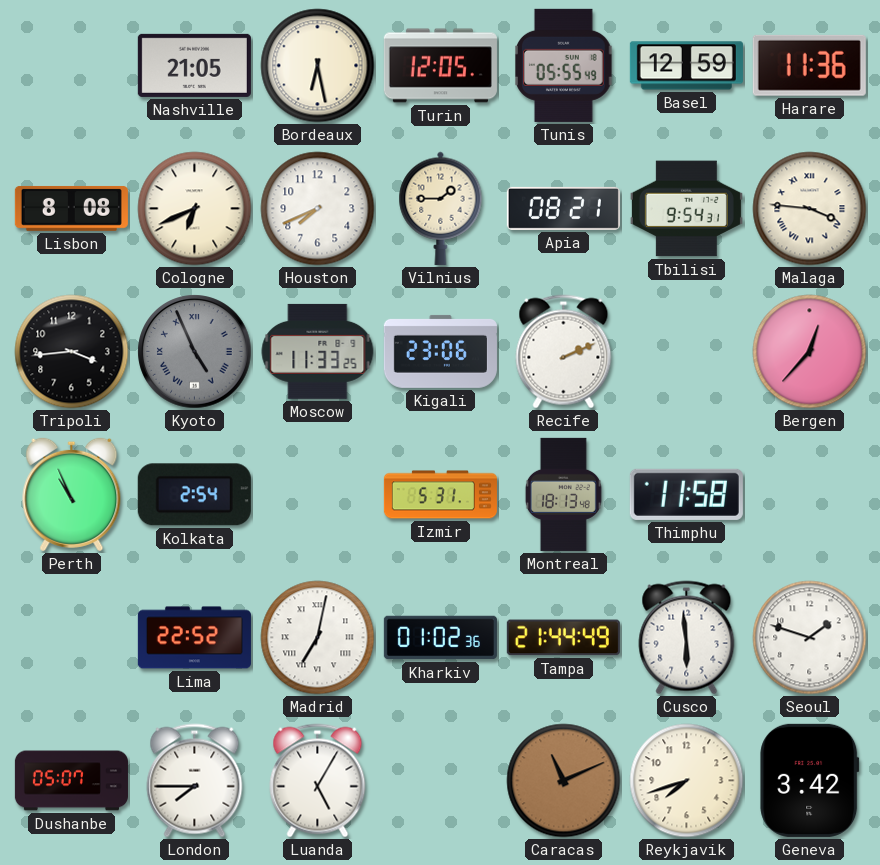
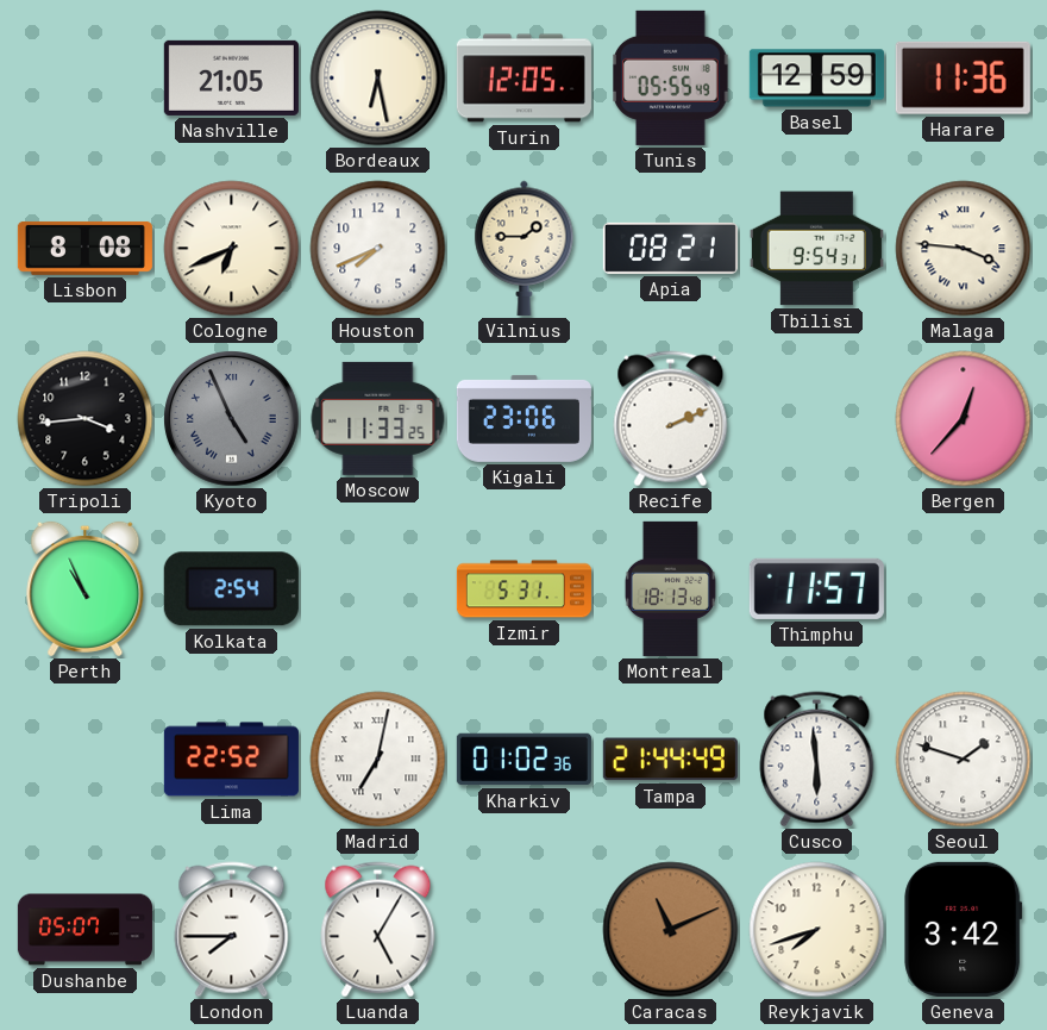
Thimphu: 11:58 -> 11:57
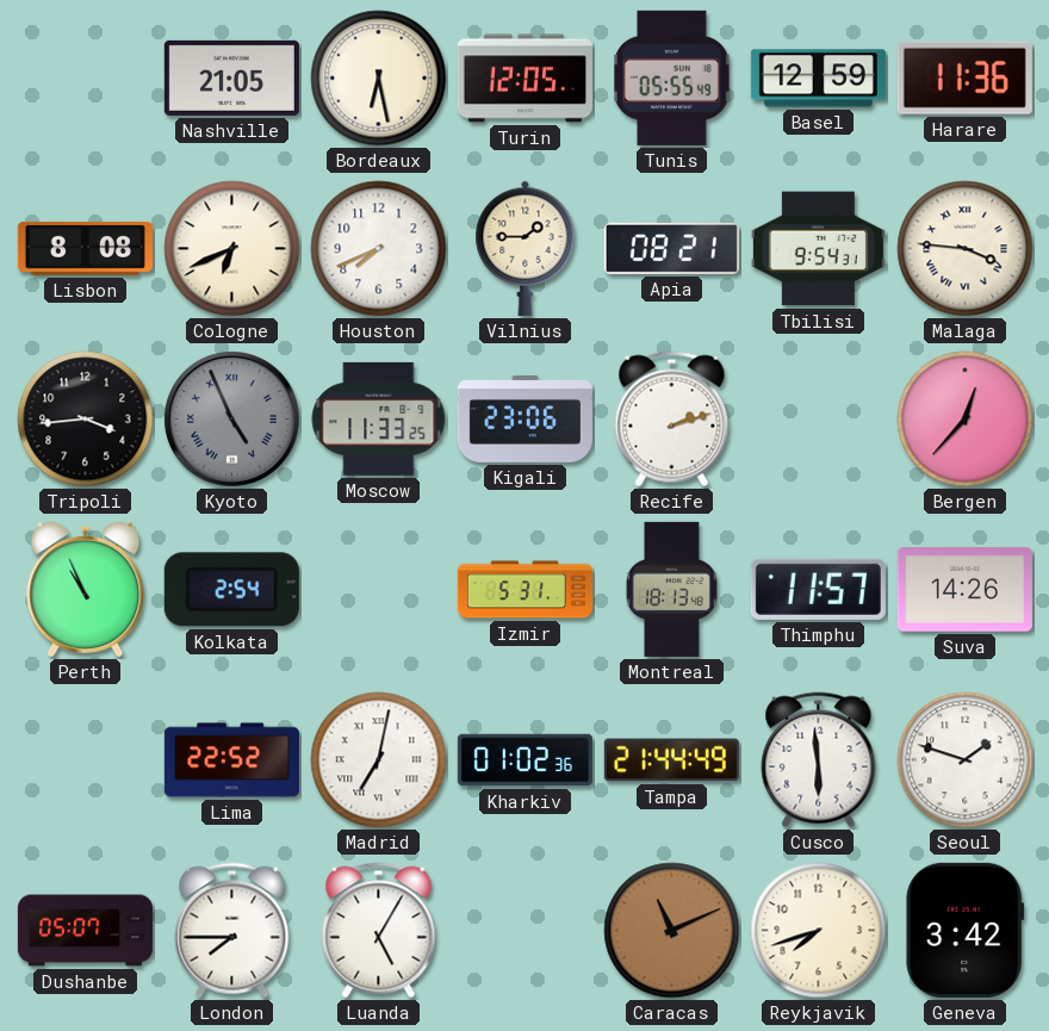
Recife: 2:11 -> 2:12
Suva: none -> 14:26
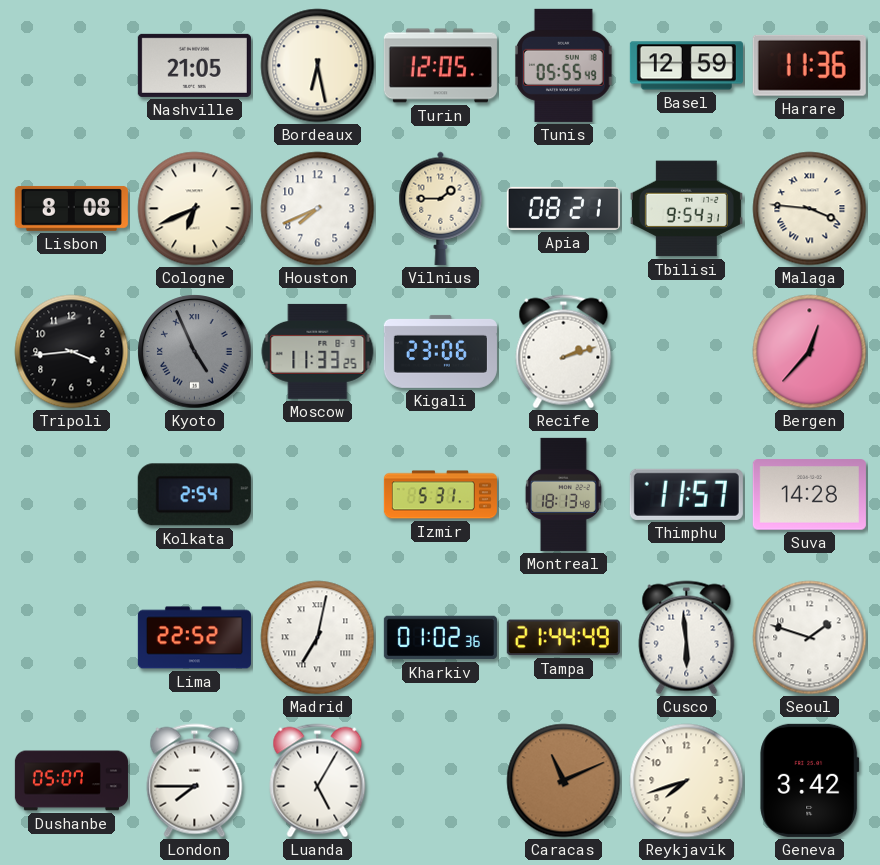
Perth: 10:56 -> none
Suva: 14:26 -> 14:28
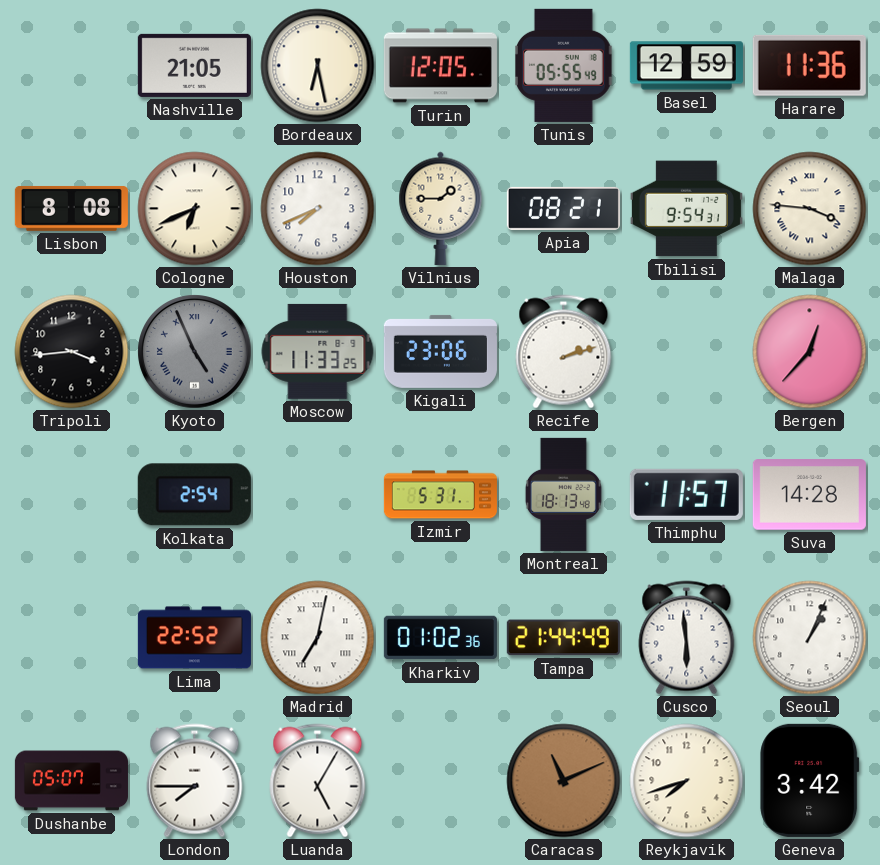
Seoul: 1:48 -> 1:04
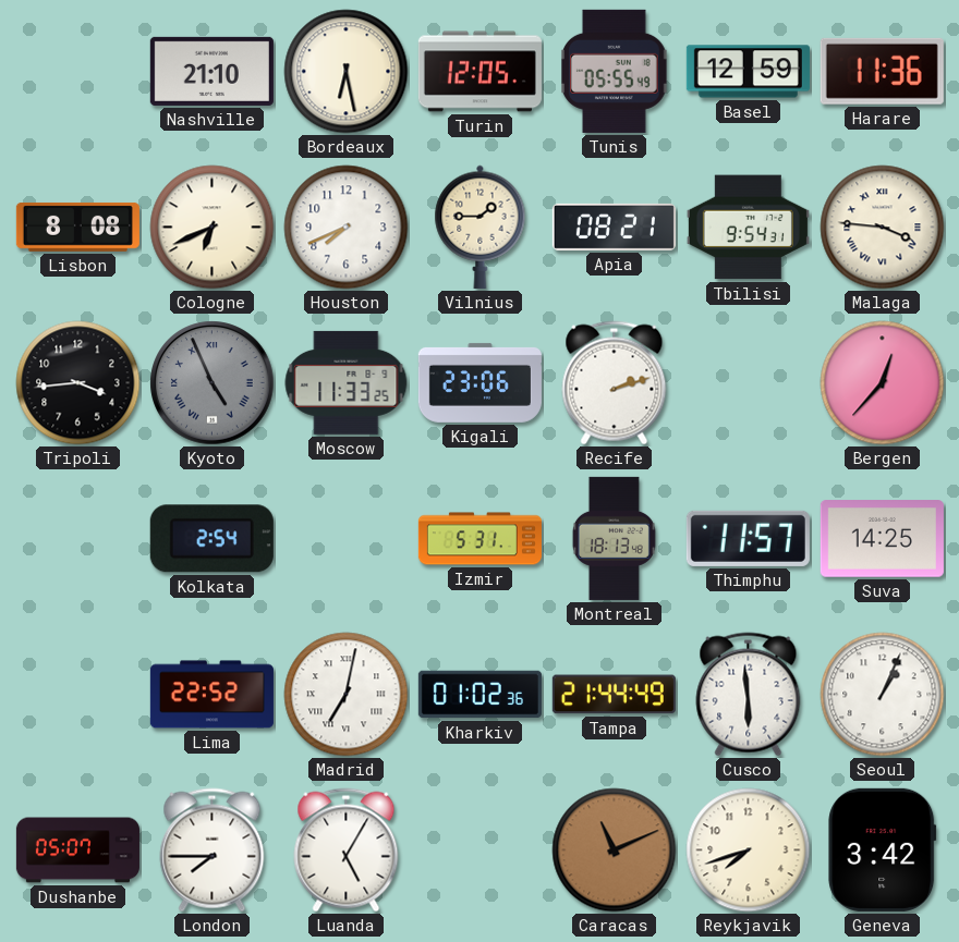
Nashville: 21:05 -> 21:10
Suva: 14:28 -> 14:25
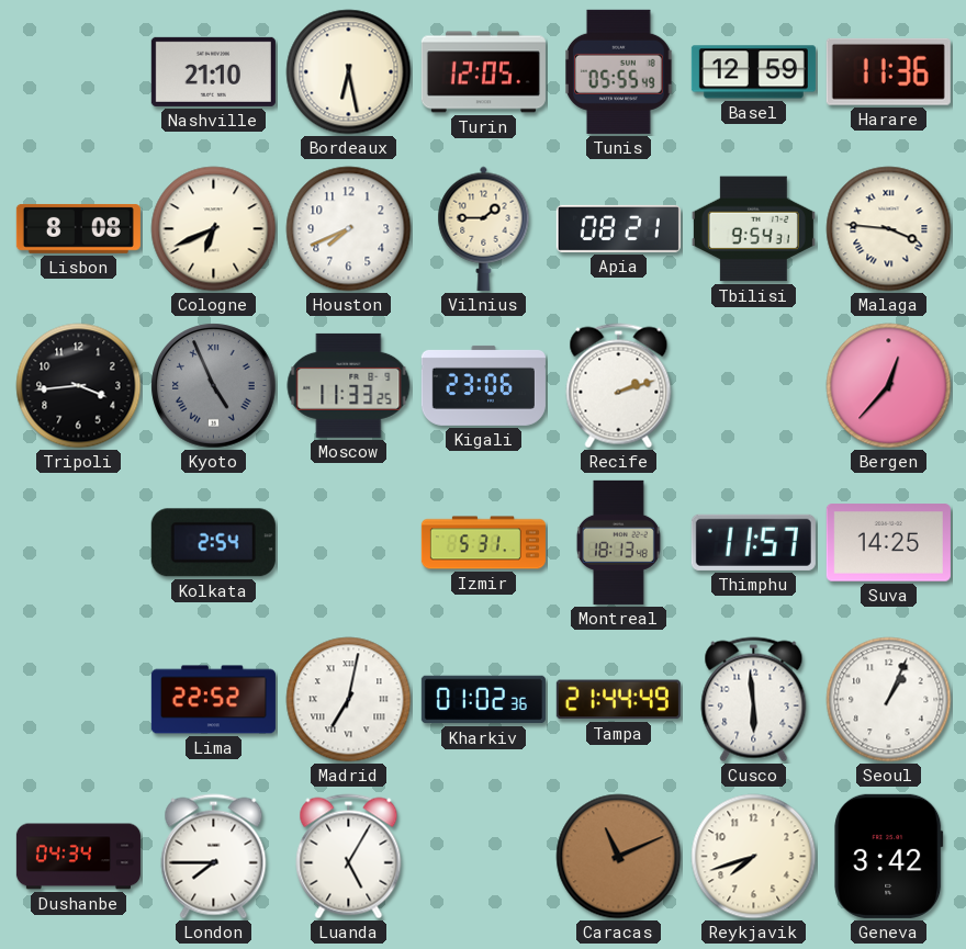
Dushanbe: 05:07 -> 04:34
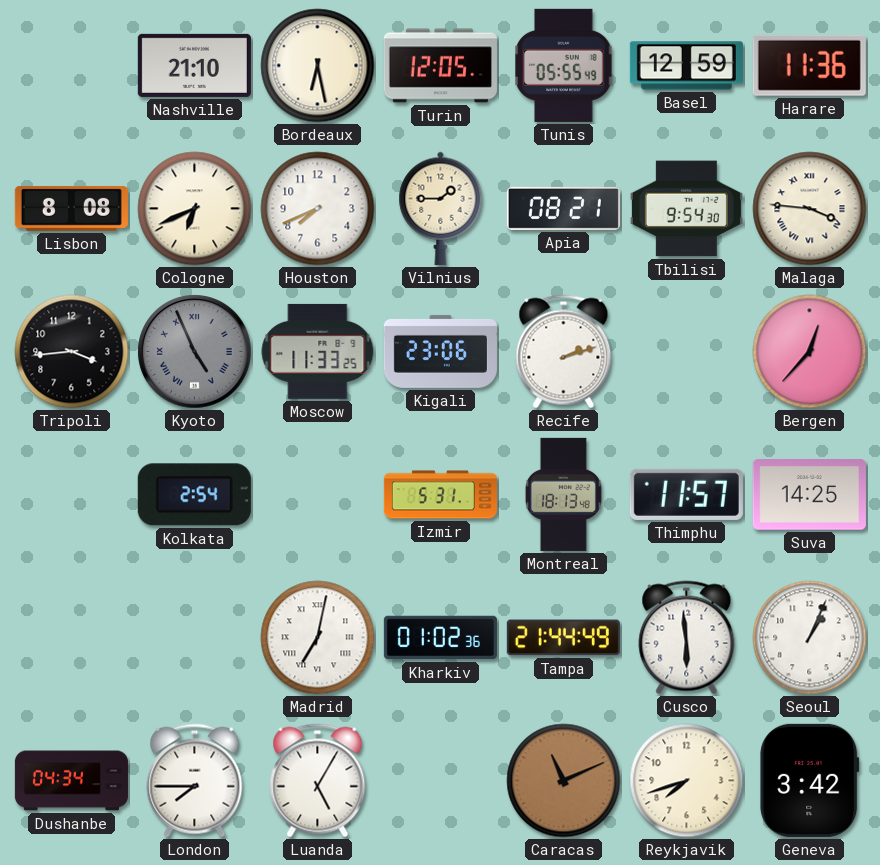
Tbilisi: 9:54:31 -> 9:54:30
Lima: 22:52 -> none
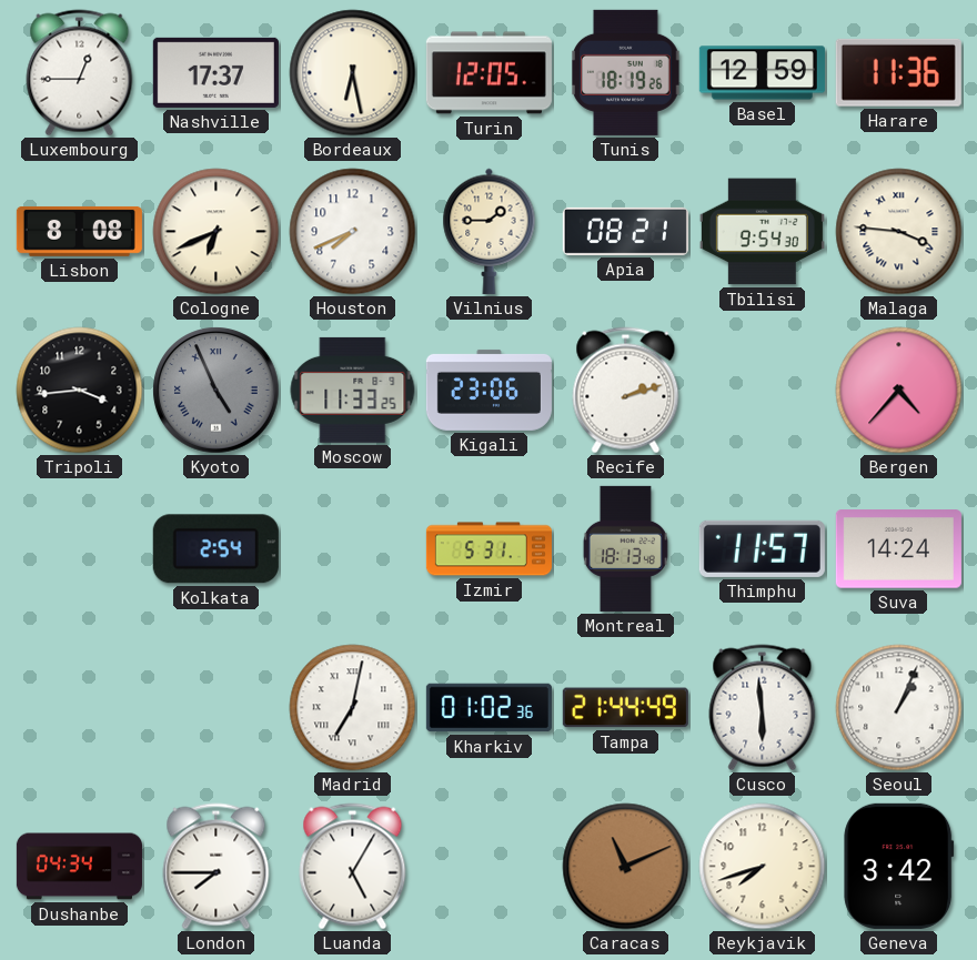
Luxembourg: none -> 12:45
Nashville: 21:10 -> 17:37
Tunis: 05:55 -> 18:19
Bergen: 12:37 -> 4:37
Suva: 14:25 -> 14:24
